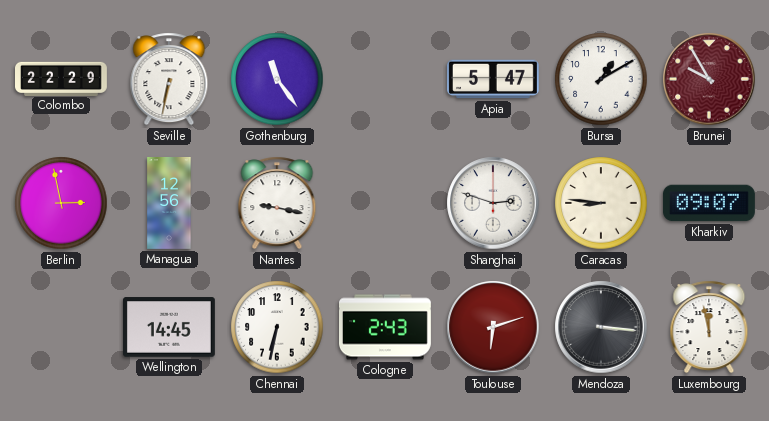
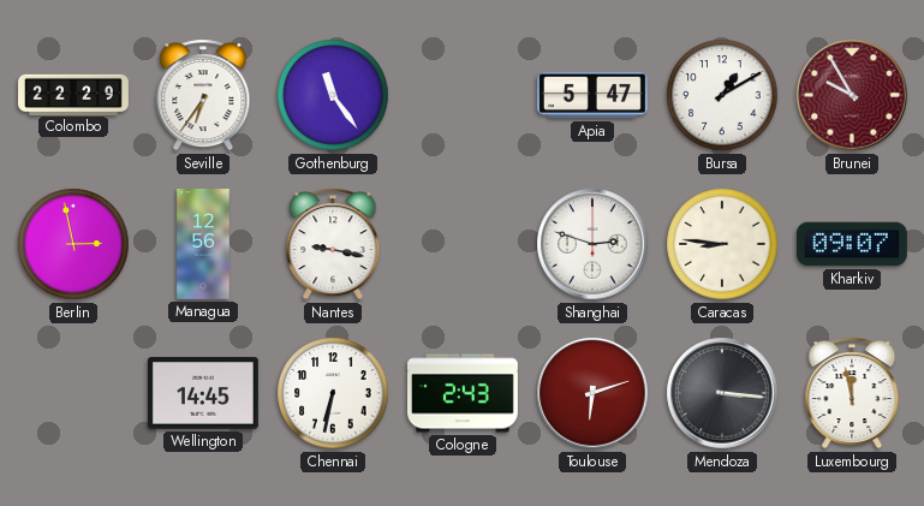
Seville: 6:32 -> 6:36
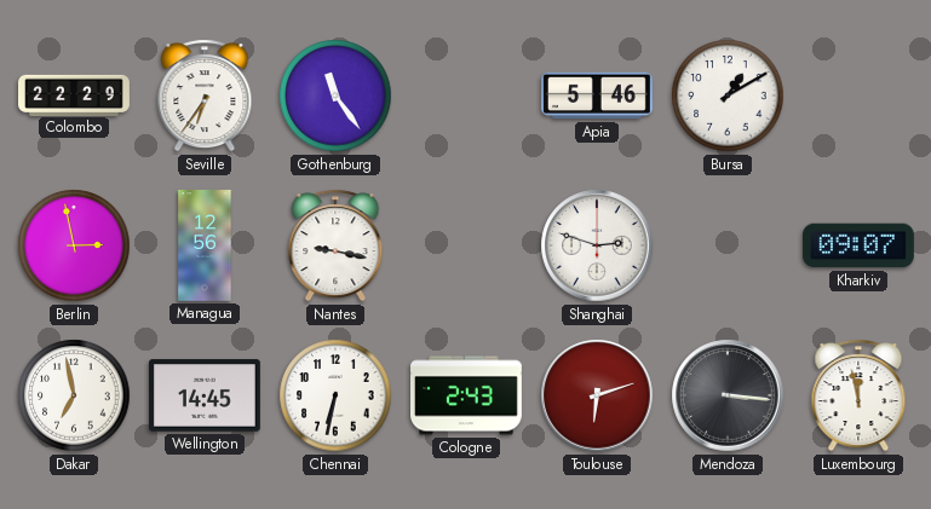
Apia: 5:47 -> 5:46
Brunei: 9:55 -> none
Caracas: 8:46 -> none
Dakar: none -> 6:58
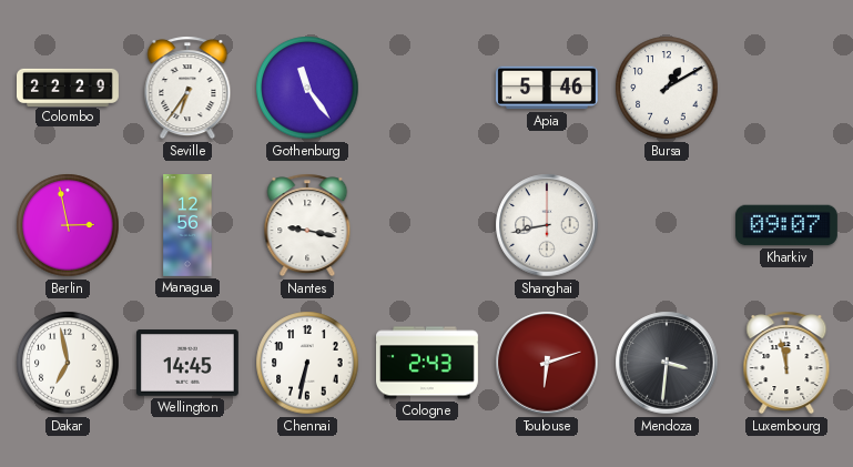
Shanghai: 2:48 -> 8:43
Mendoza: 3:16 -> 3:31
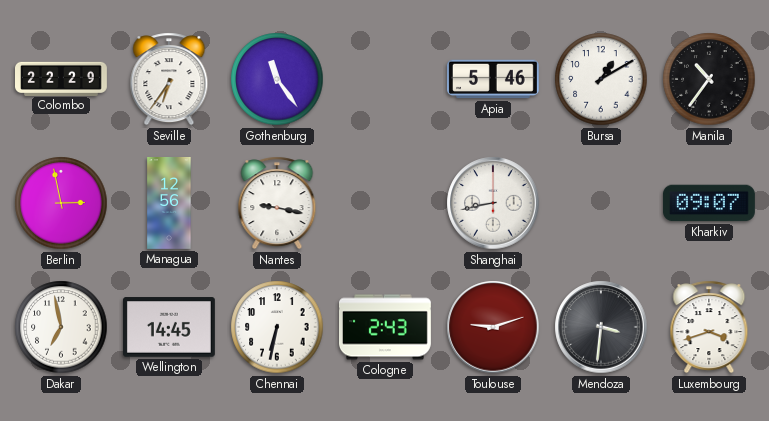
Manila: none -> 10:36
Toulouse: 6:12 -> 9:12
Luxembourg: 11:58 -> 3:42
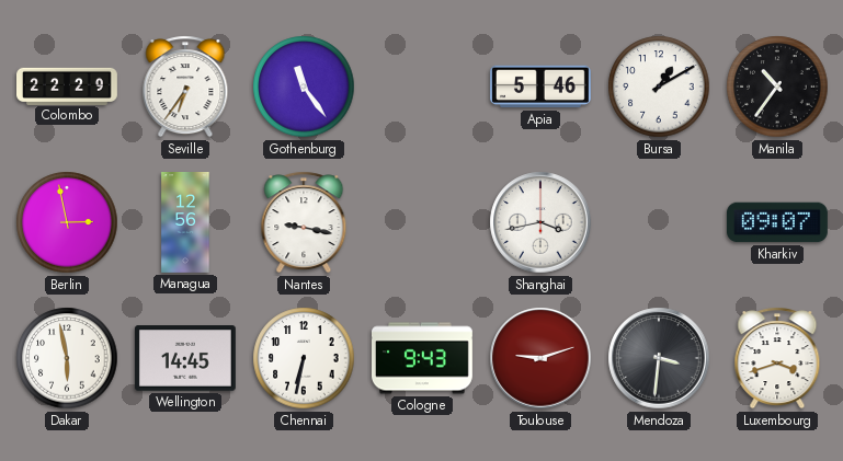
Shanghai: 8:43 -> 3:43
Dakar: 6:58 -> 5:58
Cologne: 2:43 -> 9:43
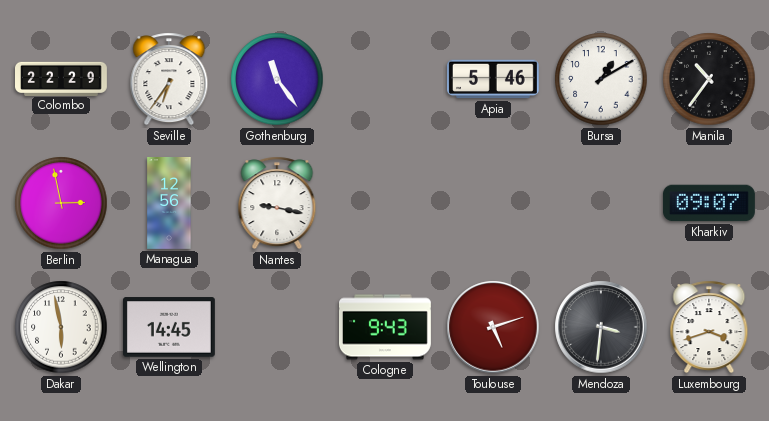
Shanghai: 3:43 -> none
Chennai: 6:32 -> none
Toulouse: 9:12 -> 5:12
